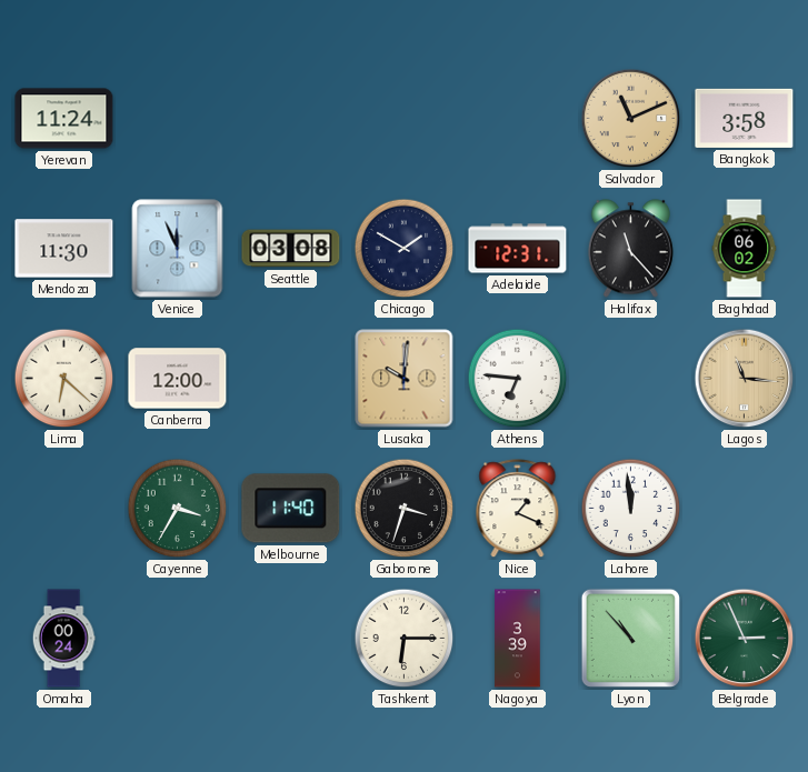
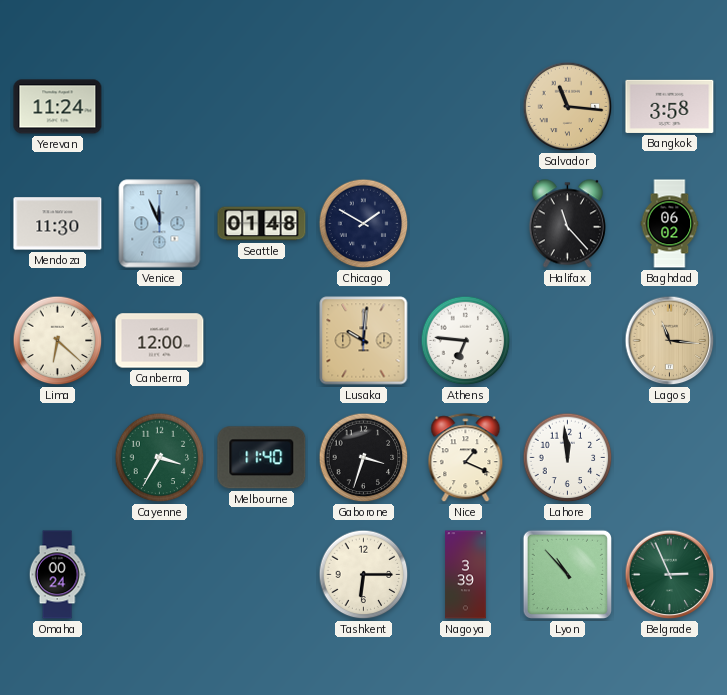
Salvador: 11:11 -> 11:16
Seattle: 03:08 -> 01:48
Adelaide: 12:31 -> none
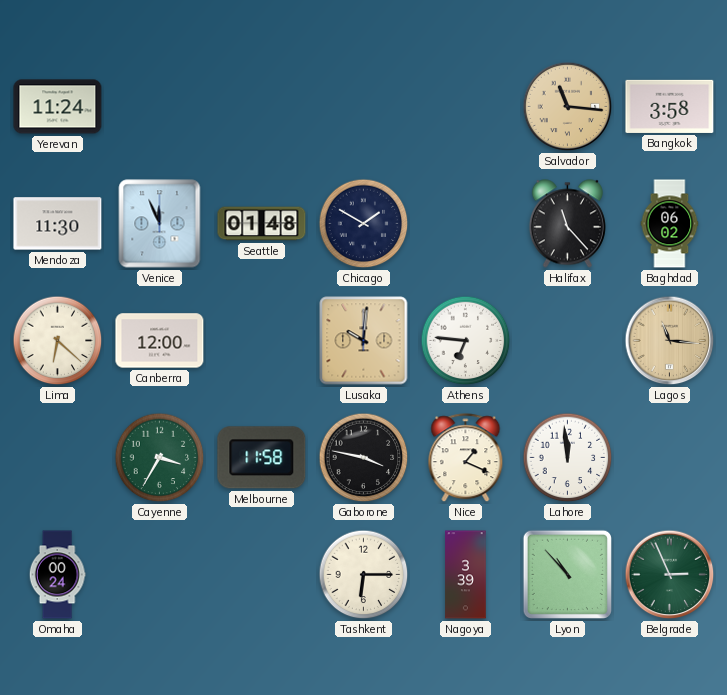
Melbourne: 11:40 -> 11:58
Gaborone: 3:33 -> 3:47
